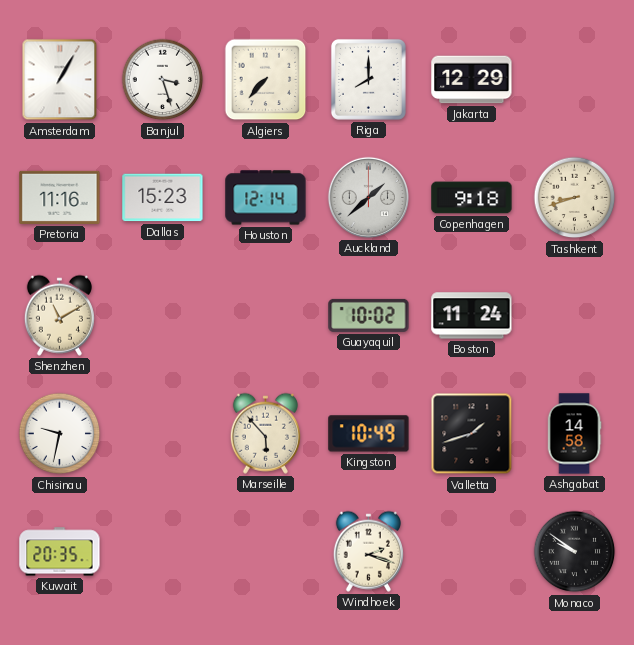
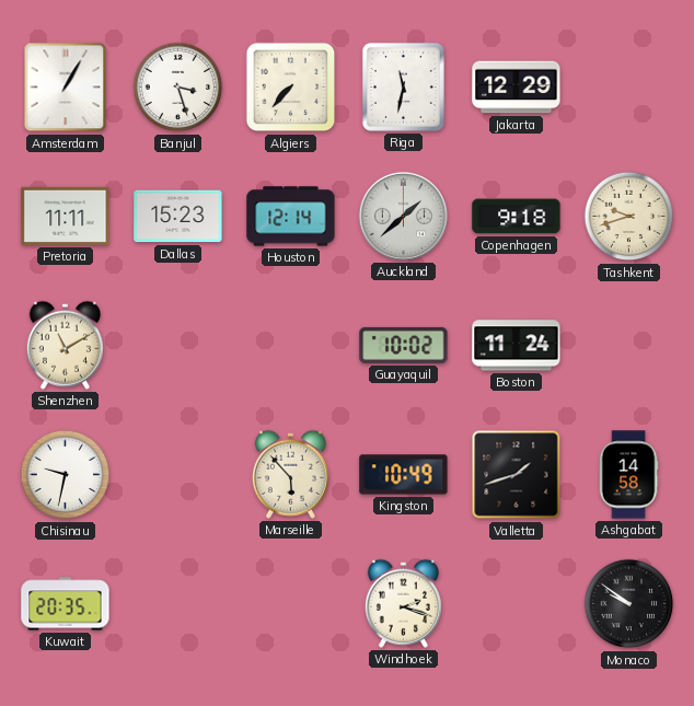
Riga: 8:00 -> 11:32
Pretoria: 11:16 -> 11:11
Tashkent: 8:42 -> 9:42
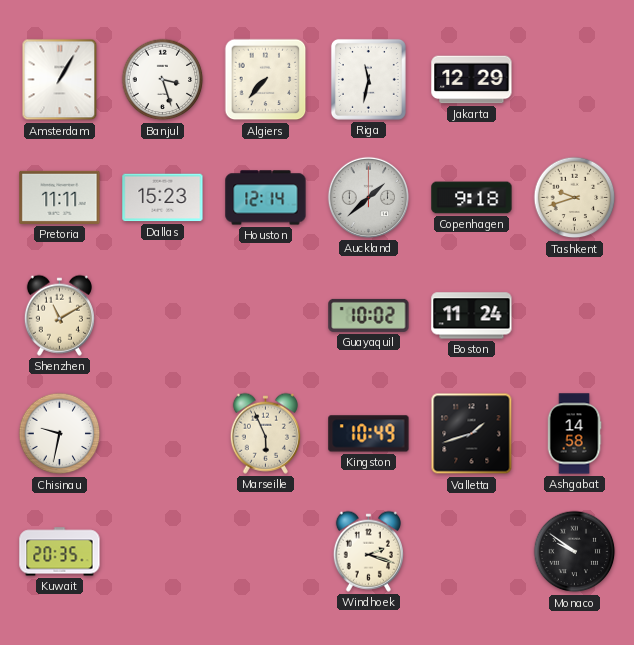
Marseille: 5:53 -> 5:56
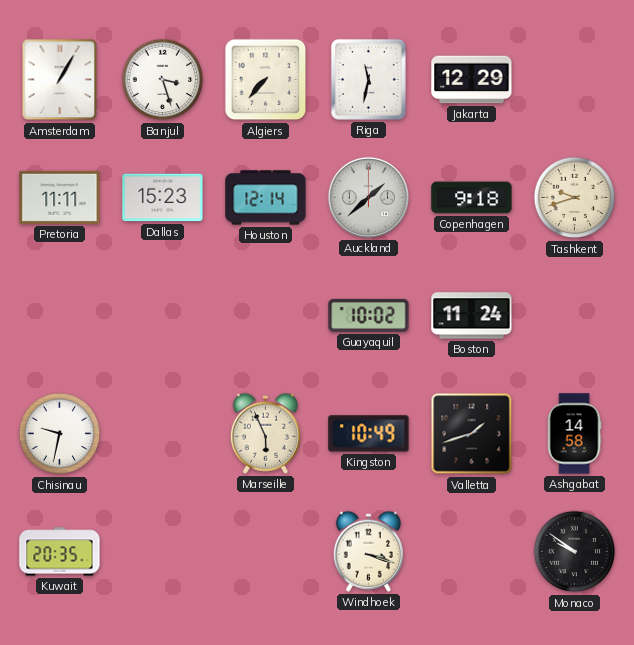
Shenzhen: 11:10 -> none
Windhoek: 2:18 -> 3:18
